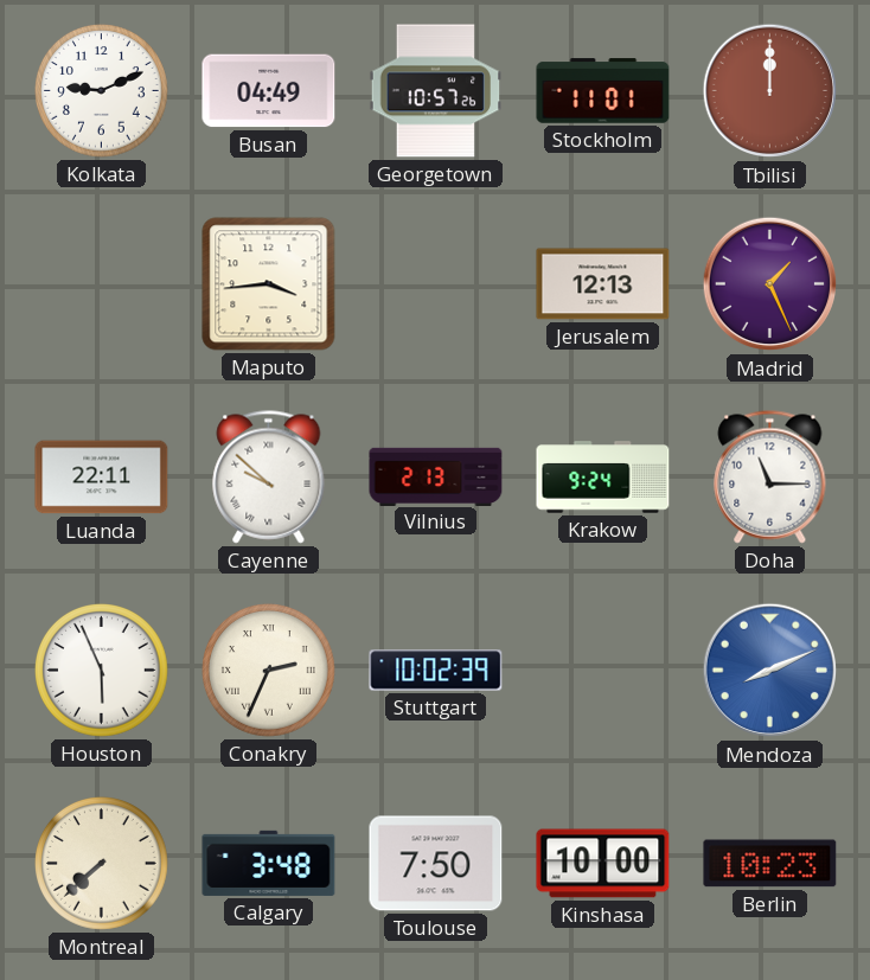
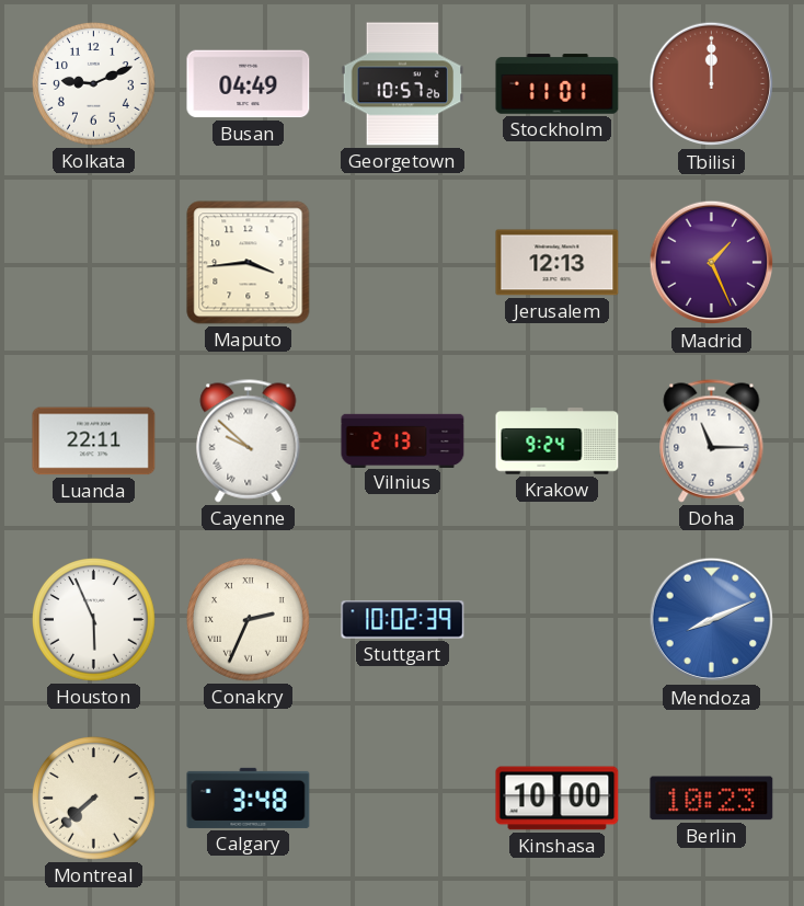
Toulouse: 7:50 -> none
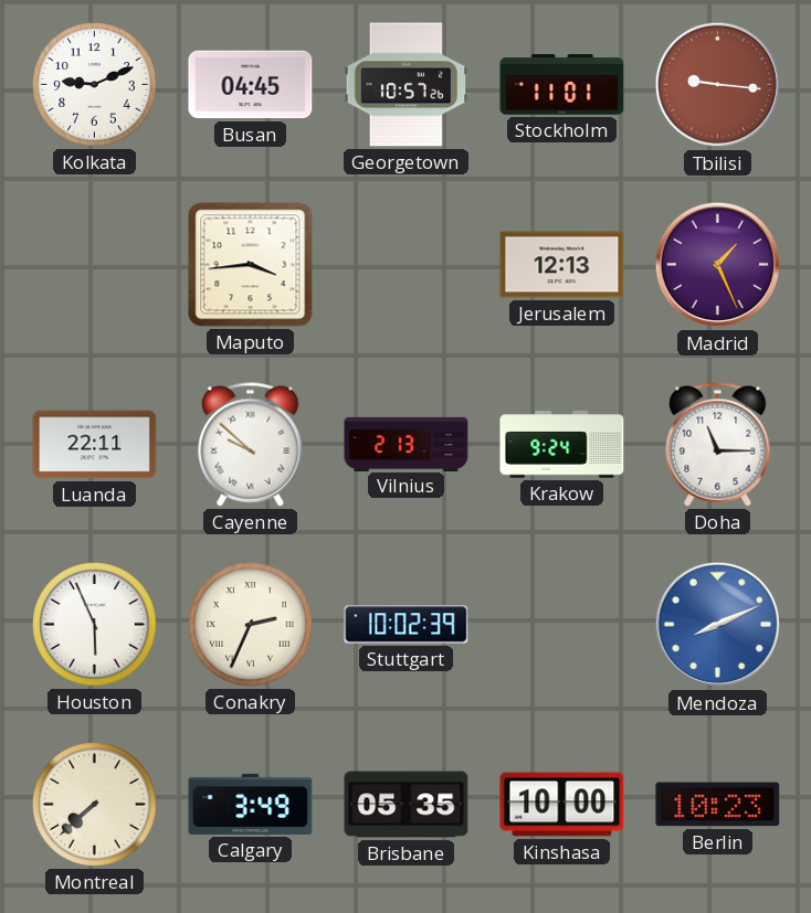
Busan: 04:49 -> 04:45
Tbilisi: 12:00 -> 9:16
Calgary: 3:48 -> 3:49
Brisbane: none -> 05:35
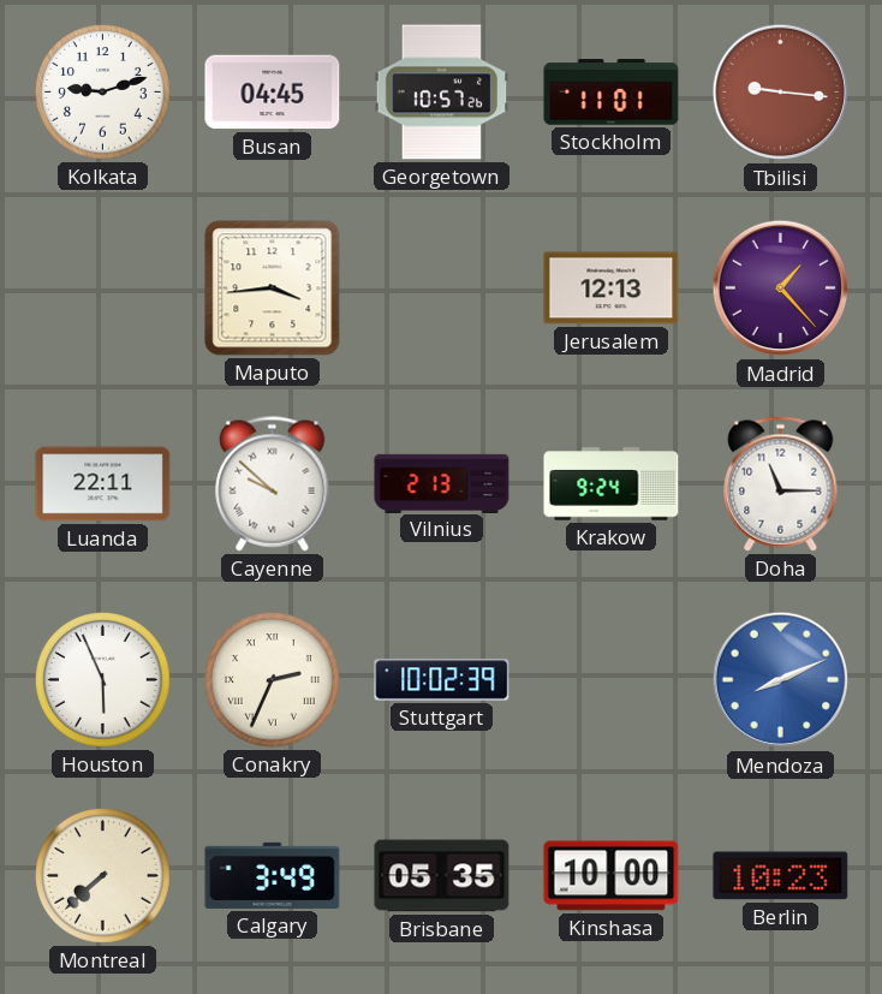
Kolkata: 9:11 -> 9:12
Madrid: 1:26 -> 1:23
